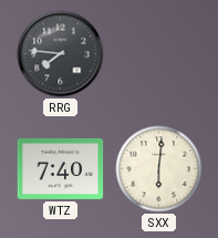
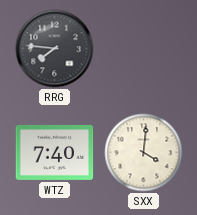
SXX: 6:01 -> 4:01
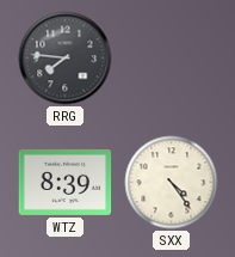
WTZ: 7:40 -> 8:39
SXX: 4:01 -> 4:24
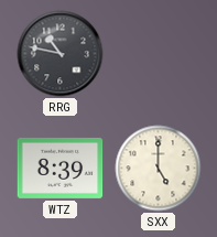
RRG: 7:46 -> 10:47
SXX: 4:24 -> 5:00
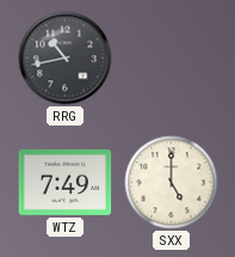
RRG: 10:47 -> 10:43
WTZ: 8:39 -> 7:49
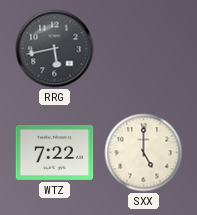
RRG: 10:43 -> 5:43
WTZ: 7:49 -> 7:22
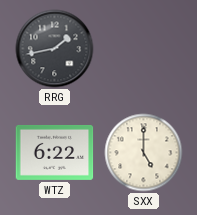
RRG: 5:43 -> 1:43
WTZ: 7:22 -> 6:22
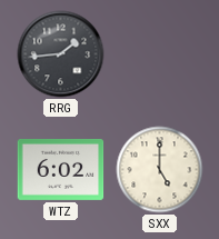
RRG: 1:43 -> 1:44
WTZ: 6:22 -> 6:02
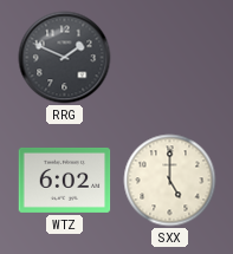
RRG: 1:44 -> 1:49
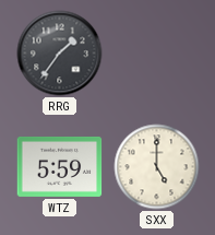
RRG: 1:49 -> 1:36
WTZ: 6:02 -> 5:59
